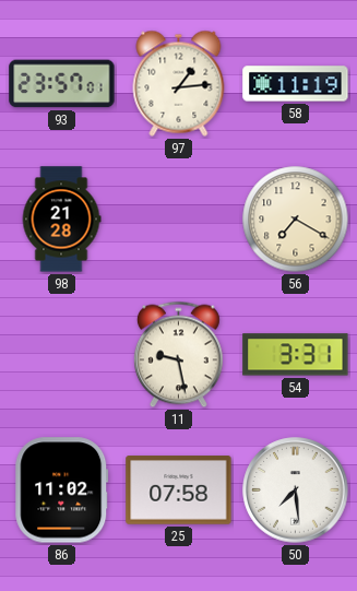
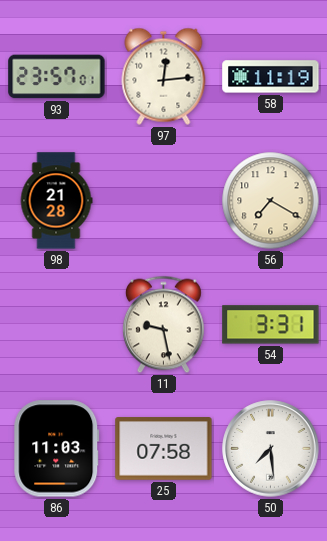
97: 1:14 -> 12:14
86: 11:02 -> 11:03
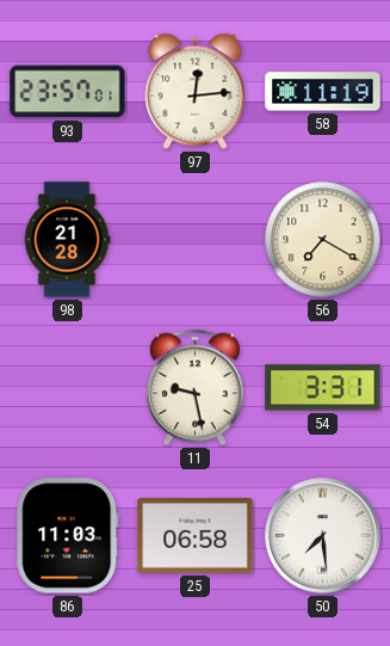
25: 07:58 -> 06:58
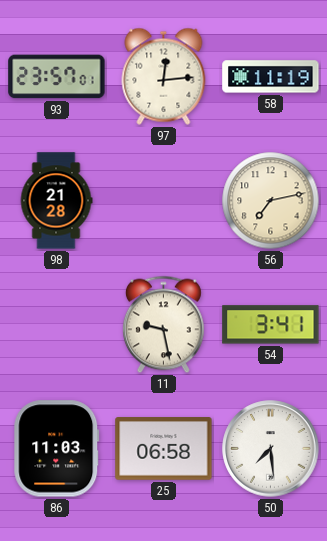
56: 7:20 -> 7:13
54: 3:31 -> 3:41
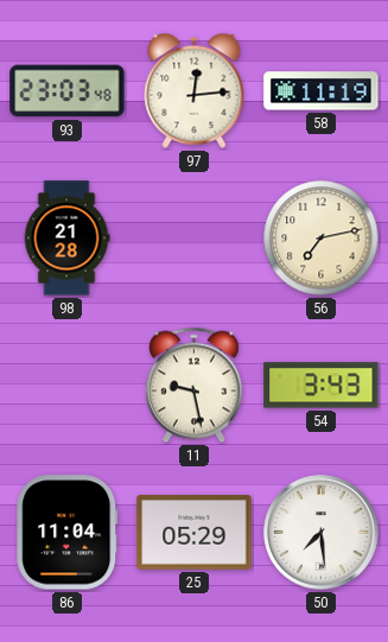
93: 23:57 -> 23:03
54: 3:41 -> 3:43
86: 11:03 -> 11:04
25: 06:58 -> 05:29
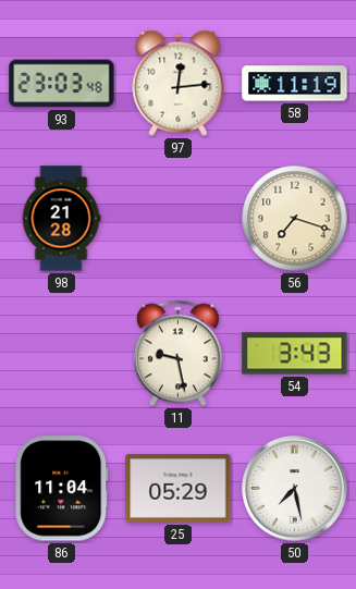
56: 7:13 -> 7:18
50: 7:29 -> 7:28
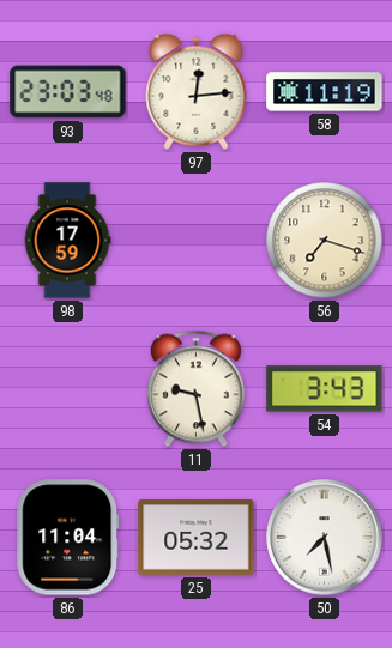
98: 21:28 -> 17:59
25: 05:29 -> 05:32
